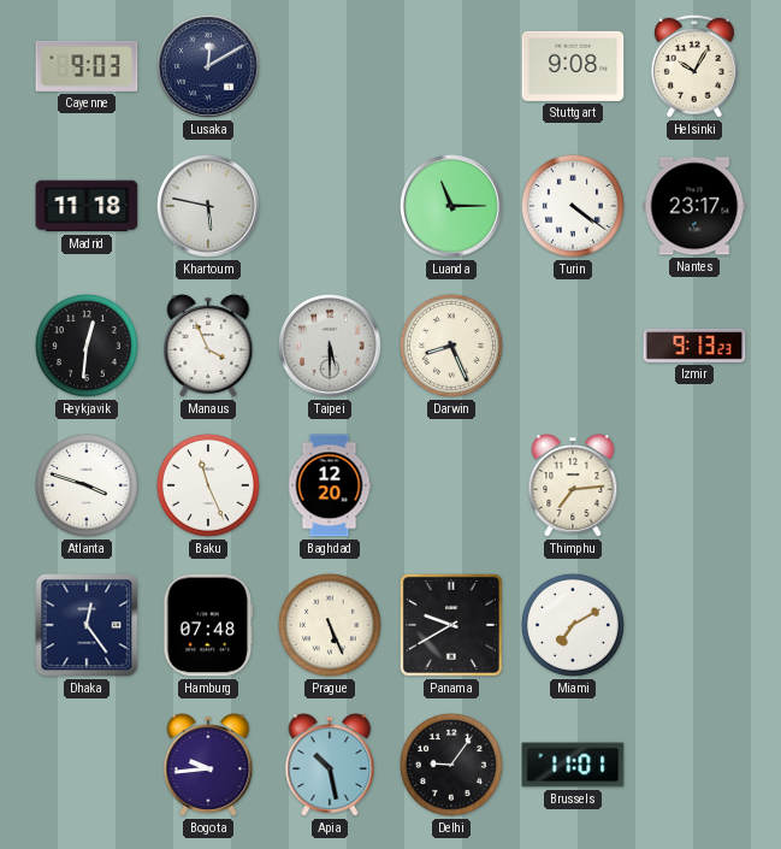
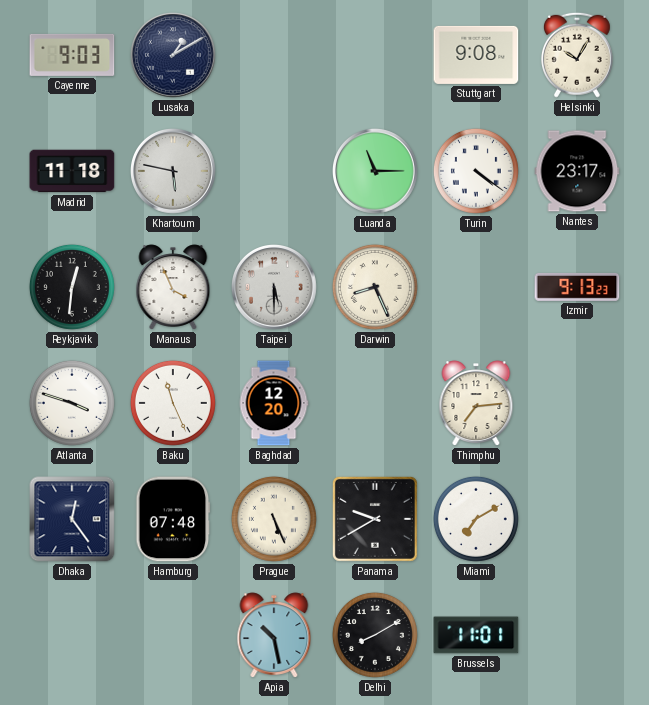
Lusaka: 12:10 -> 1:10
Bogota: 9:44 -> none
Delhi: 9:06 -> 8:10
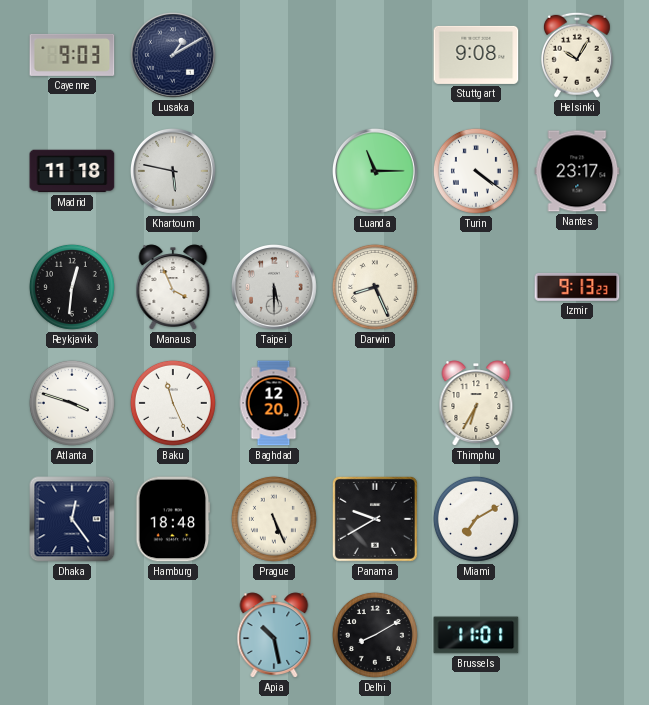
Thimphu: 7:14 -> 6:35
Hamburg: 07:48 -> 18:48
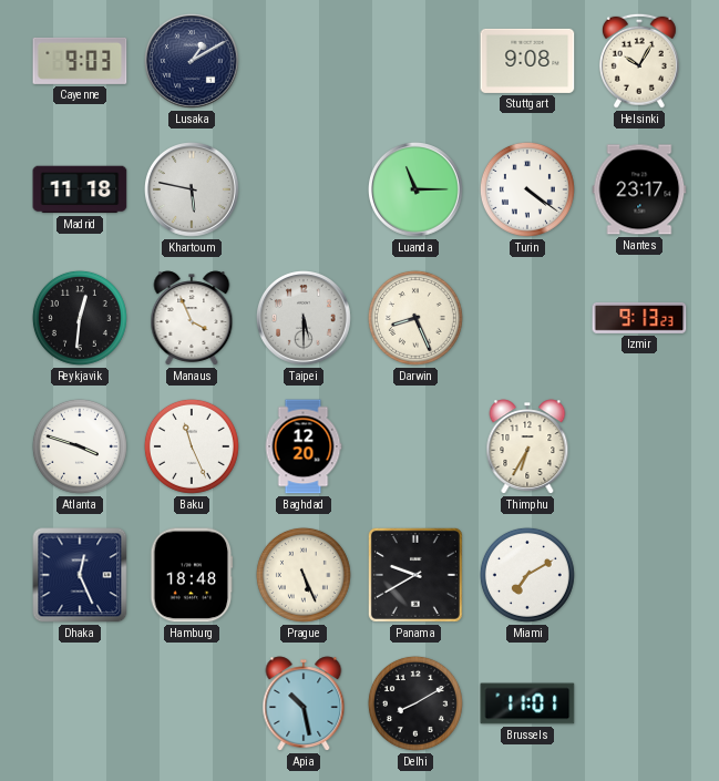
Dhaka: 12:24 -> 12:26
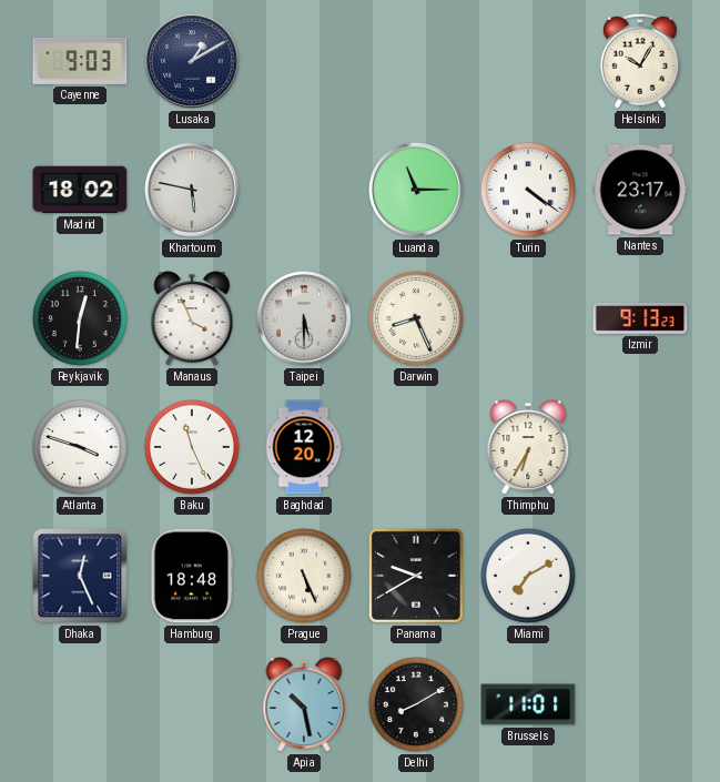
Stuttgart: 9:08 -> none
Madrid: 11:18 -> 18:02
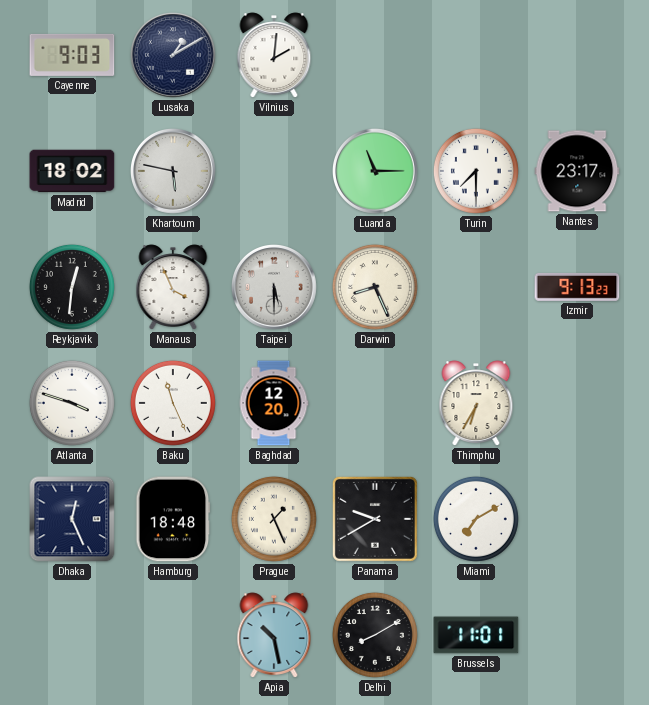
Vilnius: none -> 2:01
Helsinki: 10:05 -> none
Turin: 4:21 -> 7:30
Prague: 5:26 -> 1:26
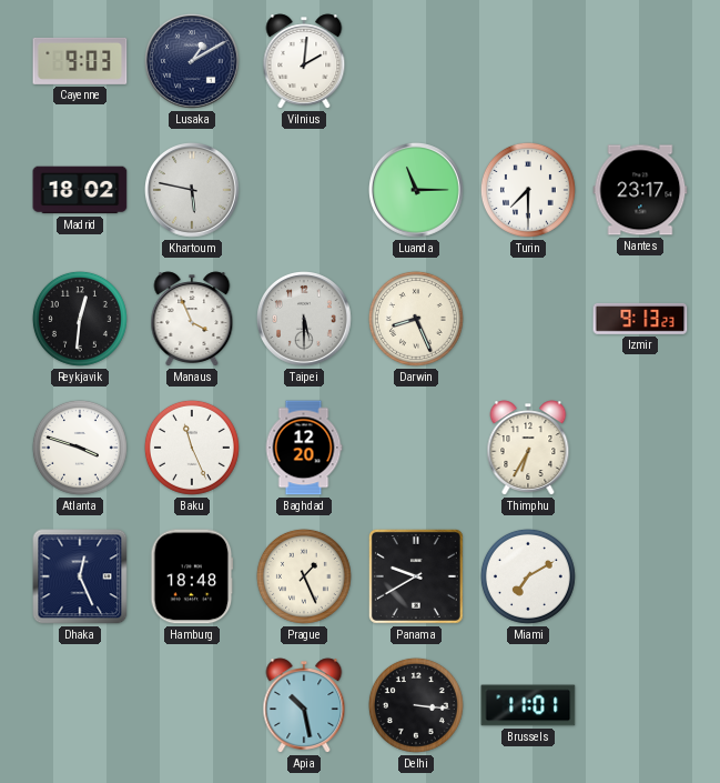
Delhi: 8:10 -> 3:16
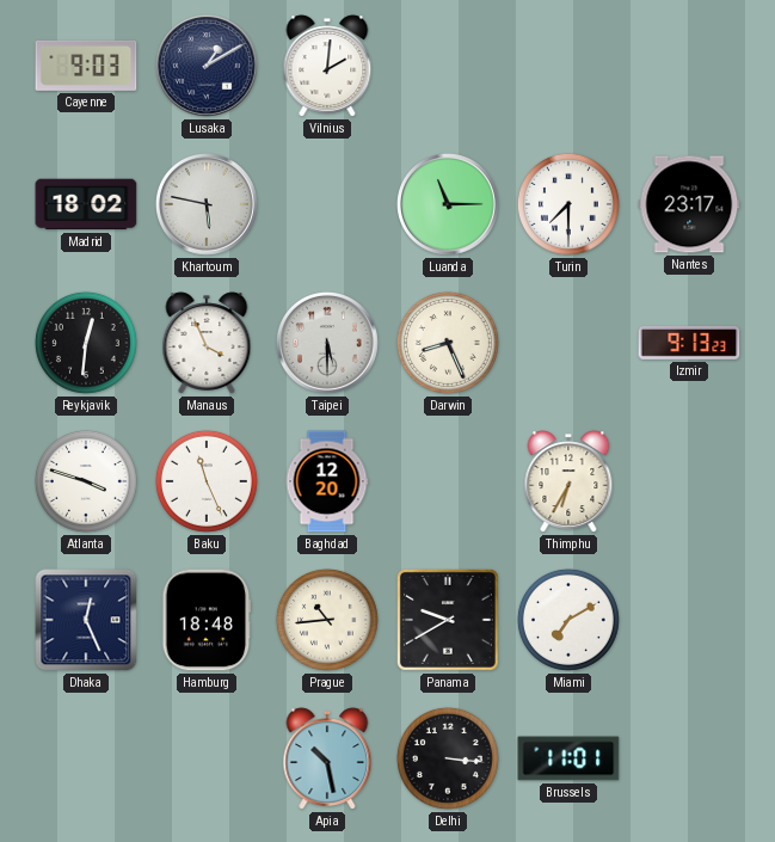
Prague: 1:26 -> 10:44
